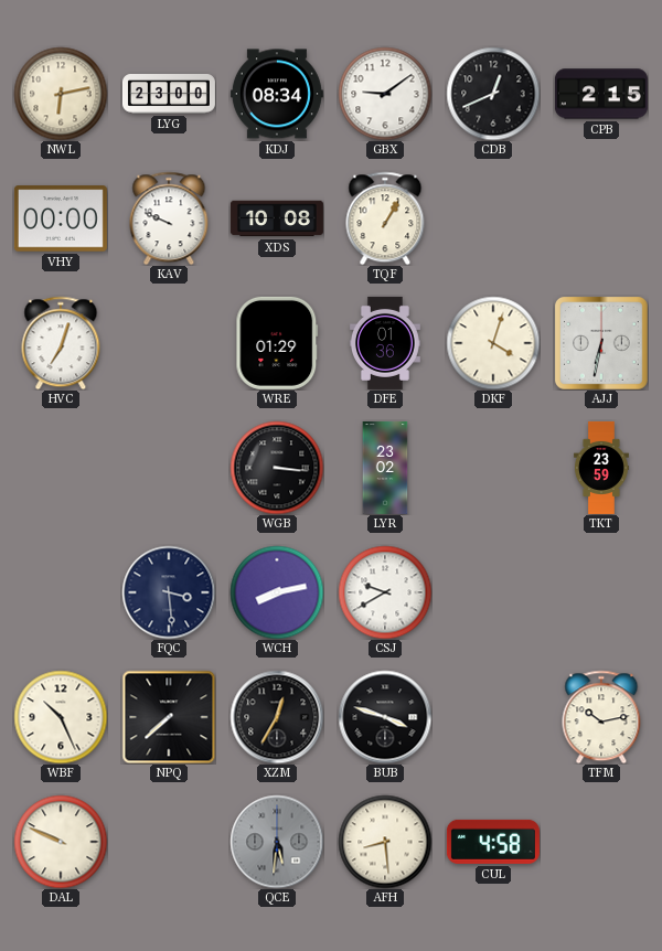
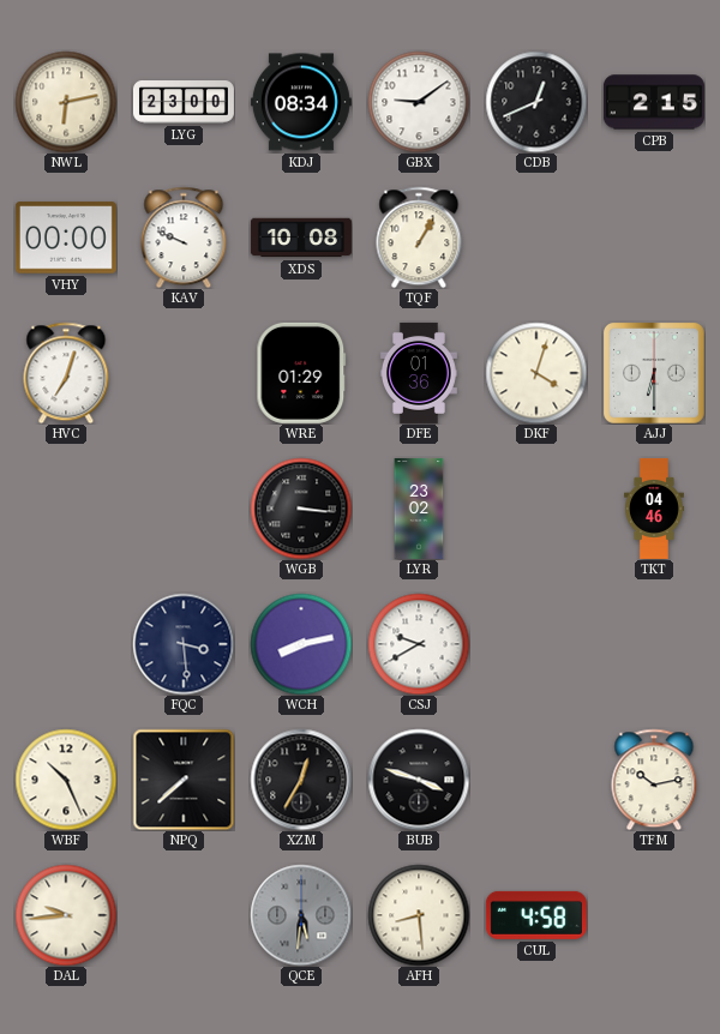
AJJ: 6:32 -> 6:30
TKT: 23:59 -> 04:46
DAL: 9:49 -> 9:44
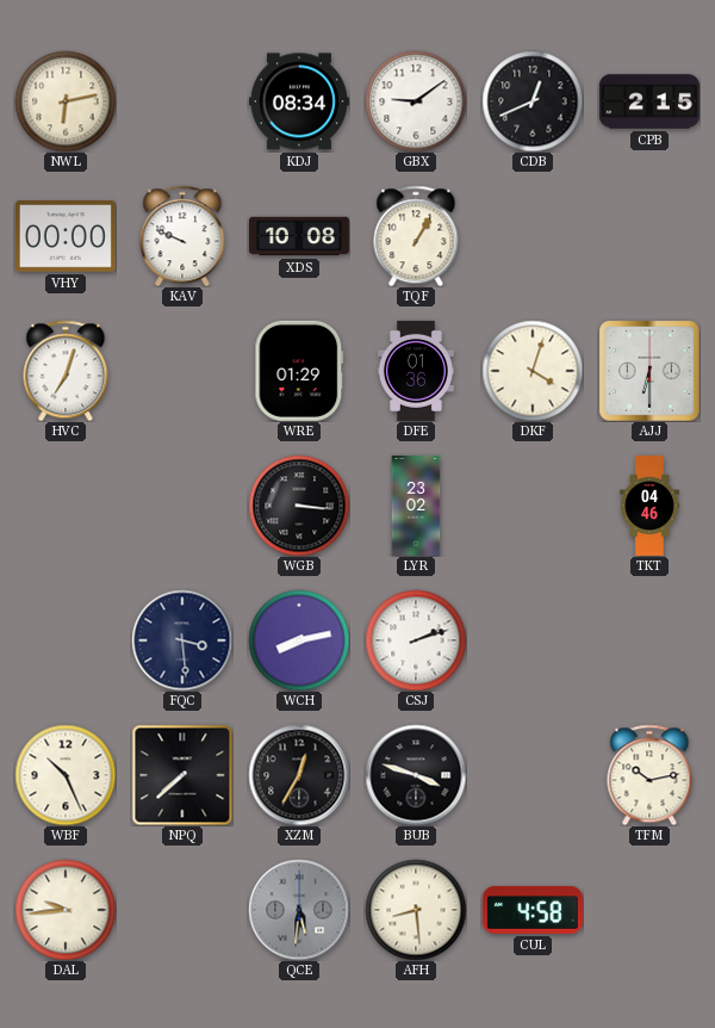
LYG: 23:00 -> none
CSJ: 9:40 -> 2:12
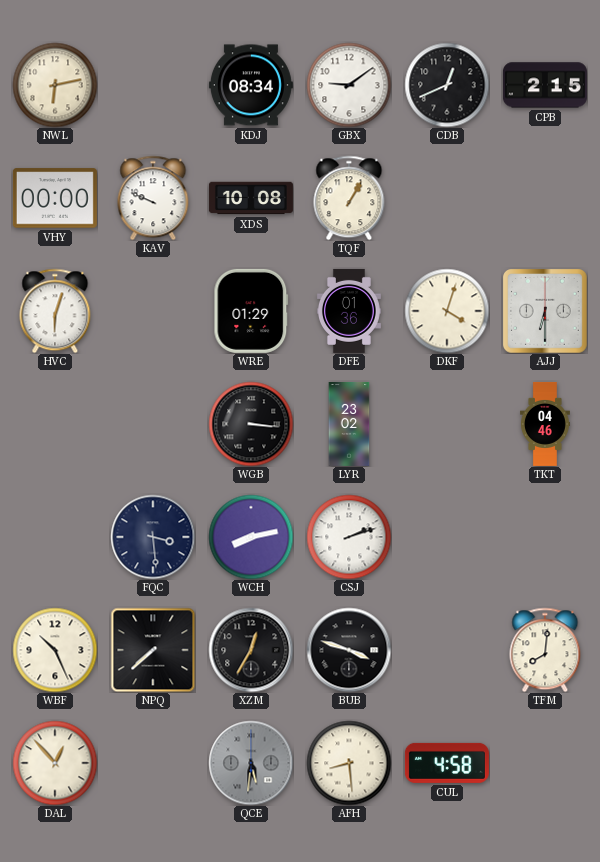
HVC: 7:03 -> 6:03
TFM: 10:13 -> 8:01
DAL: 9:44 -> 12:53
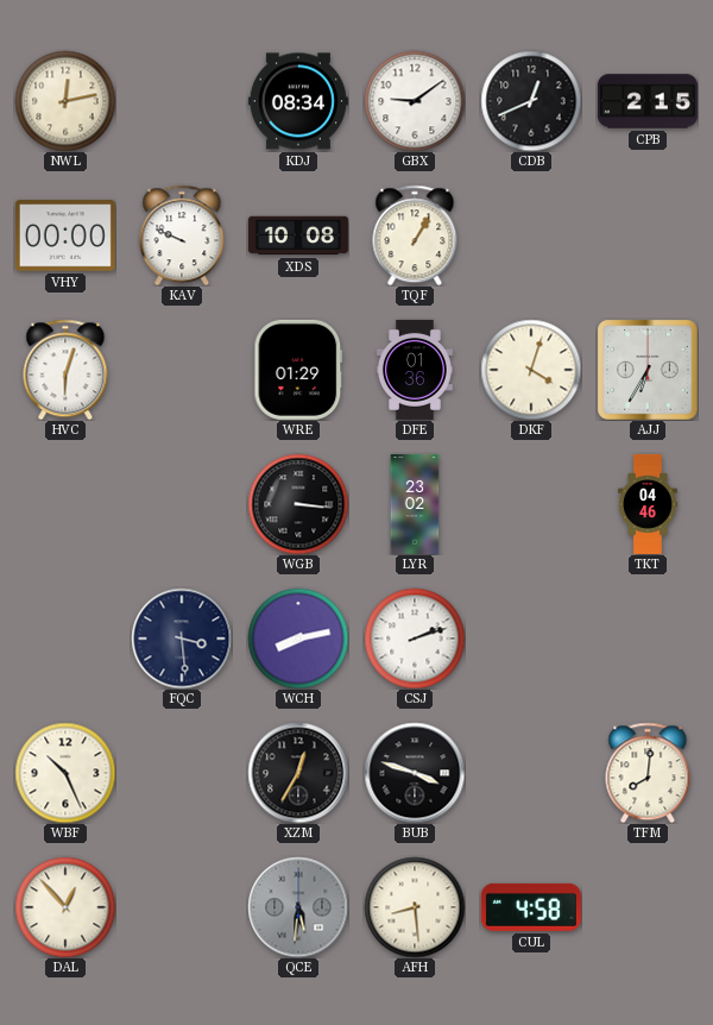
NWL: 6:13 -> 12:13
AJJ: 6:30 -> 6:35
NPQ: 7:38 -> none
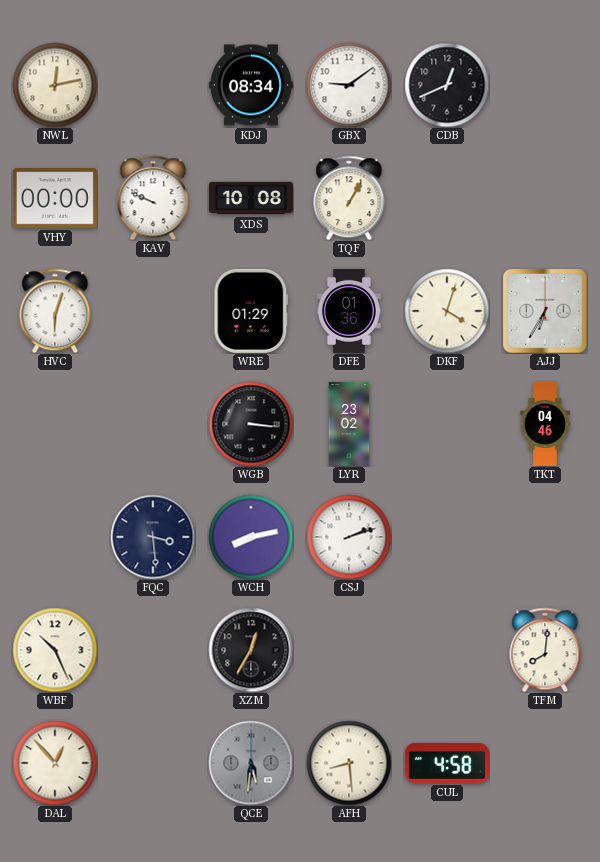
CPB: 2:15 -> none
BUB: 3:48 -> none
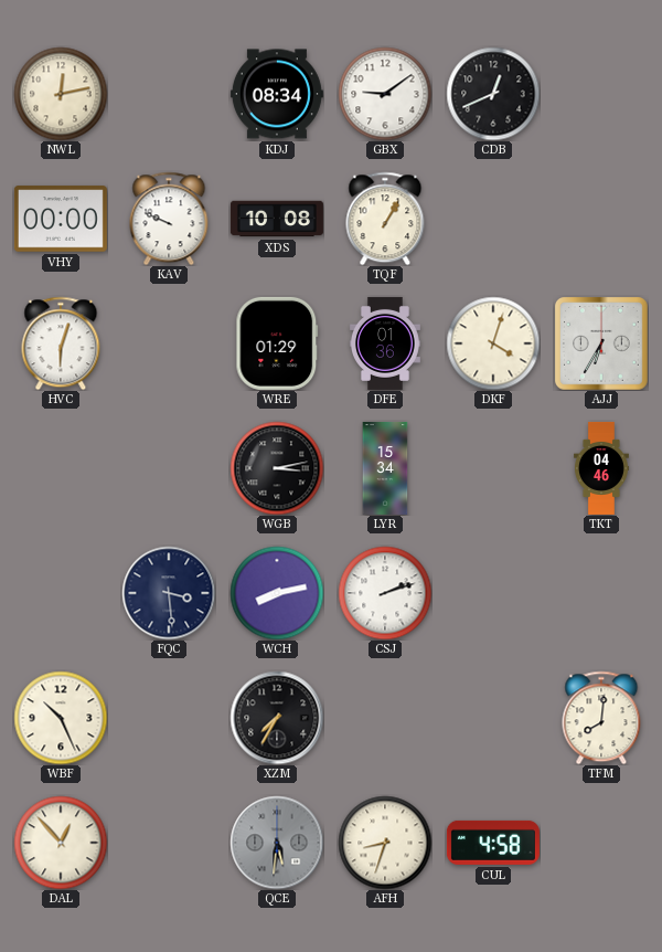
WGB: 3:16 -> 3:13
LYR: 23:02 -> 15:34
XZM: 12:35 -> 7:35
AFH: 8:29 -> 8:33
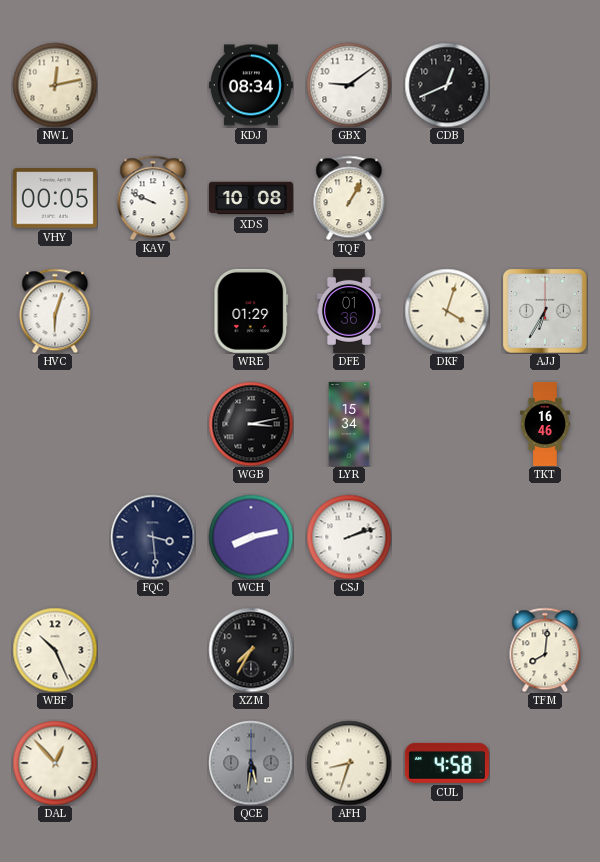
VHY: 00:00 -> 00:05
TKT: 04:46 -> 16:46
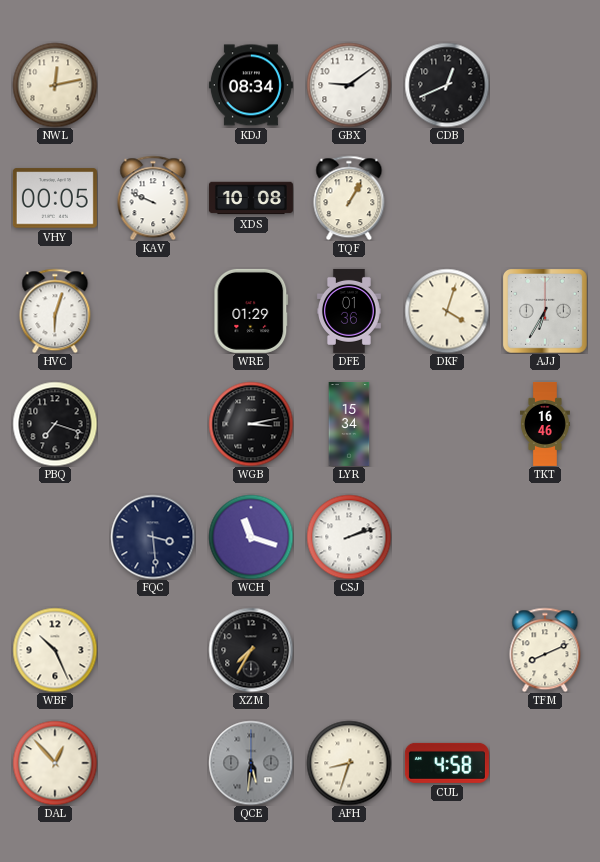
PBQ: none -> 7:18
WCH: 8:13 -> 11:18
TFM: 8:01 -> 8:11
